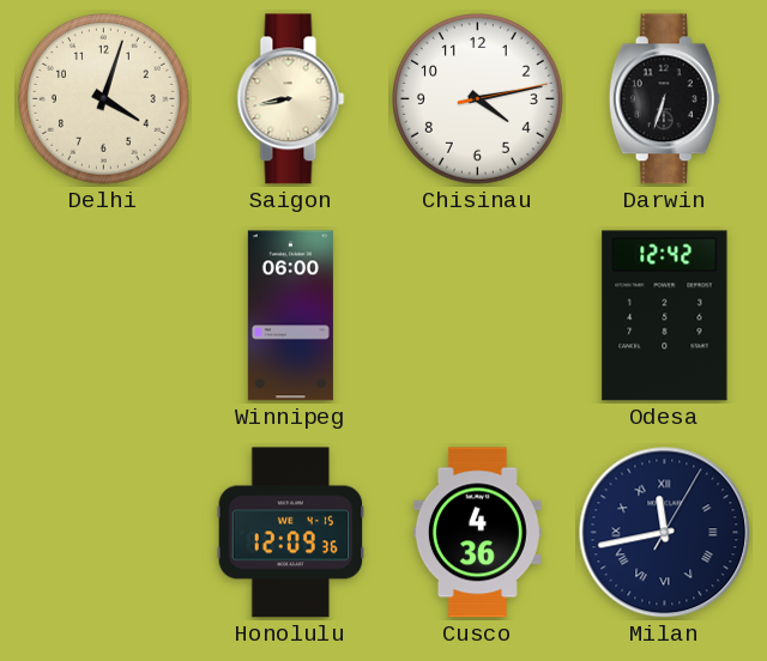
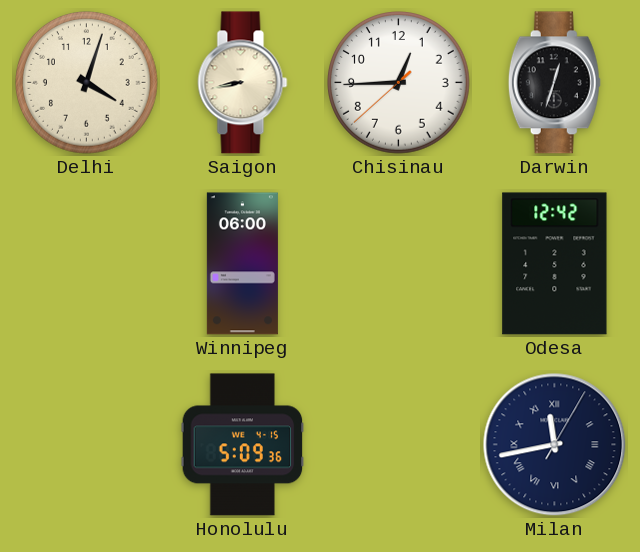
Chisinau: 4:13 -> 12:44
Darwin: 6:33 -> 12:33
Honolulu: 12:09 -> 5:09
Cusco: 4:36 -> none
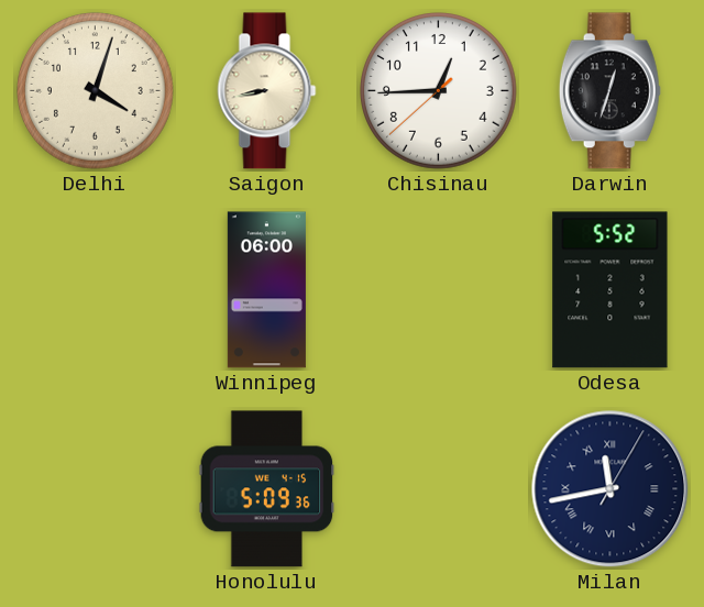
Odesa: 12:42 -> 5:52
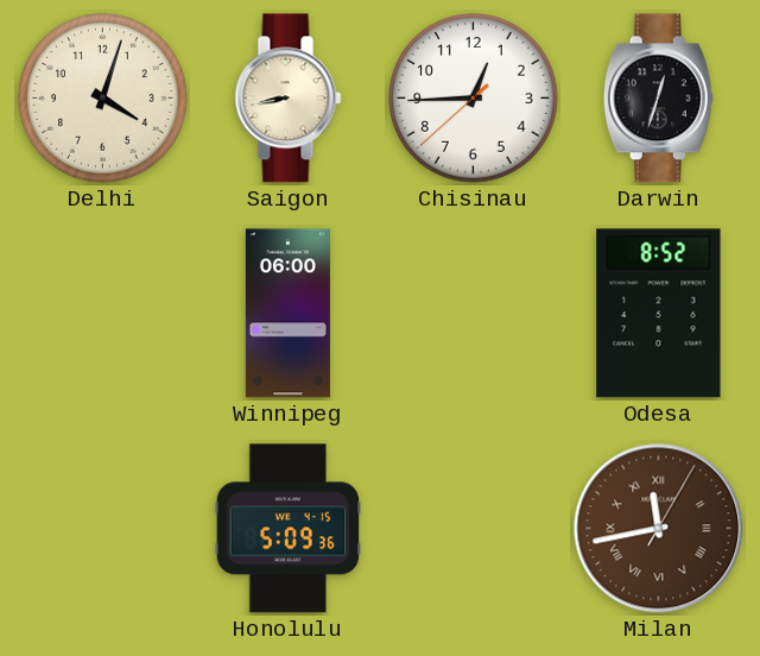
Odesa: 5:52 -> 8:52
Milan dial: navy -> brown
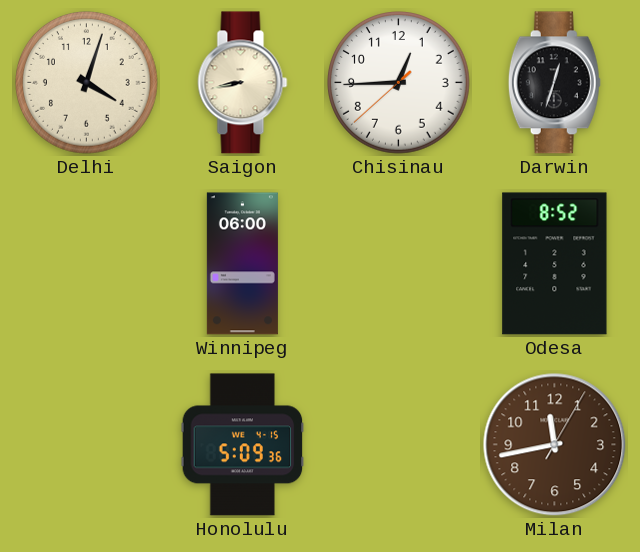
Milan numerals: Roman -> Arabic
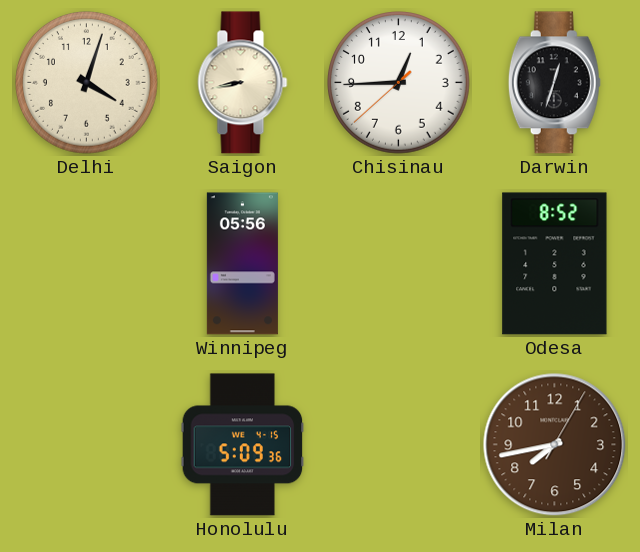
Winnipeg: 06:00 -> 05:56
Milan: 11:43 -> 7:43
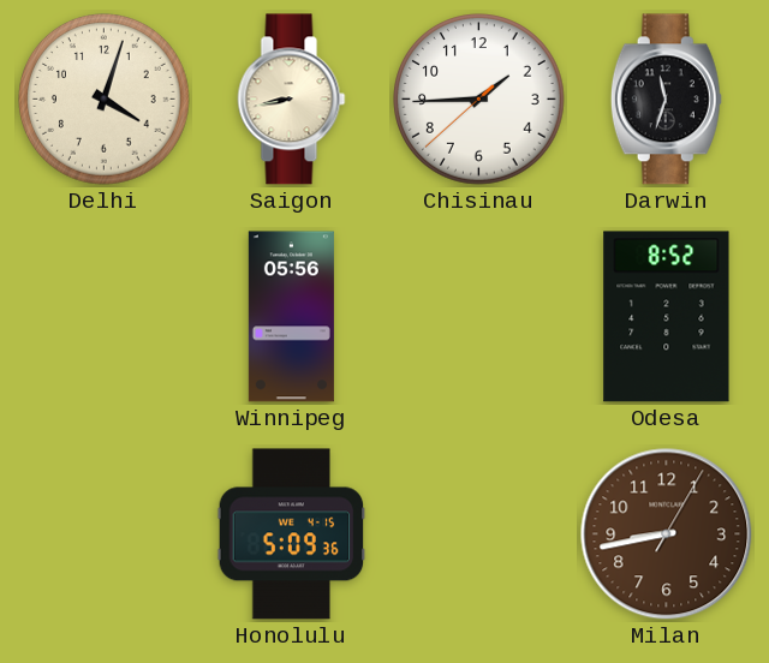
Chisinau: 12:44 -> 1:44
Darwin: 12:33 -> 11:33
Milan: 7:43 -> 8:43
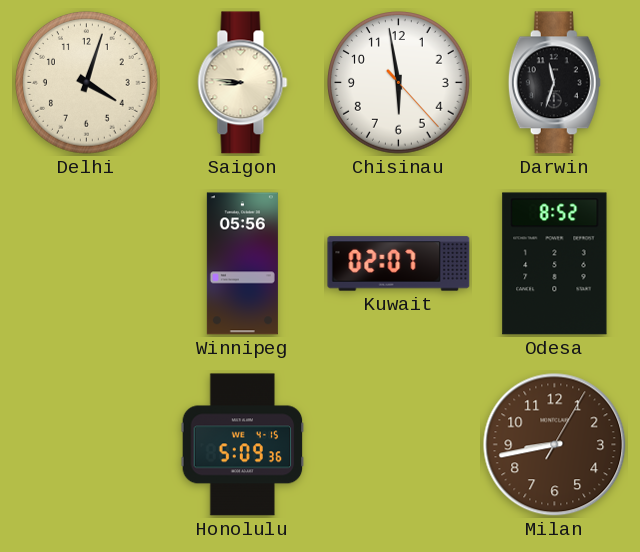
Saigon: 8:43 -> 8:46
Chisinau: 1:44 -> 5:58
Kuwait: none -> 02:07
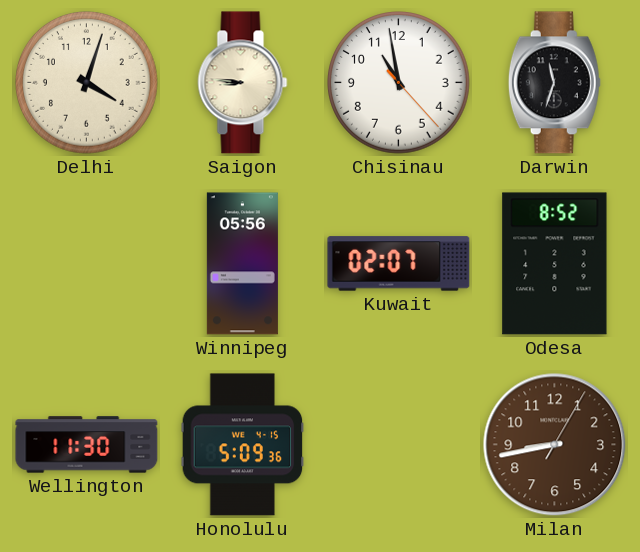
Chisinau: 5:58 -> 10:58
Wellington: none -> 11:30
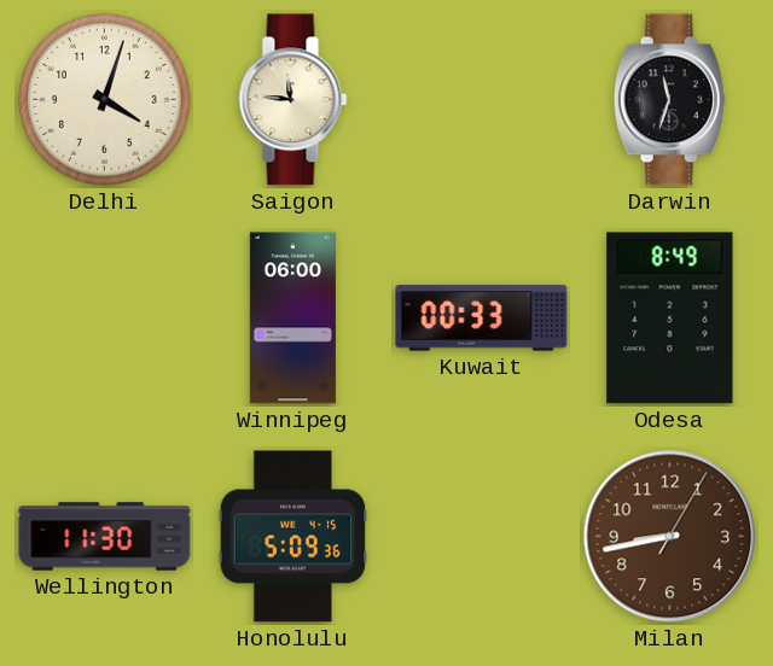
Saigon: 8:46 -> 11:46
Chisinau: 10:58 -> none
Winnipeg: 05:56 -> 06:00
Kuwait: 02:07 -> 00:33
Odesa: 8:52 -> 8:49
